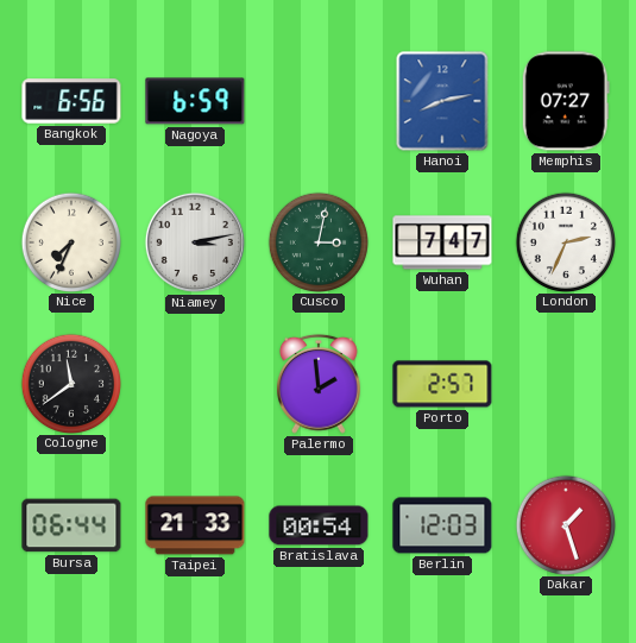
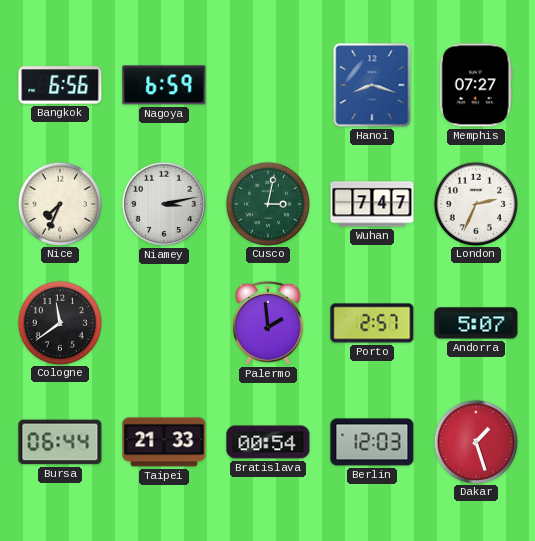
Hanoi: 8:13 -> 8:18
Andorra: none -> 5:07
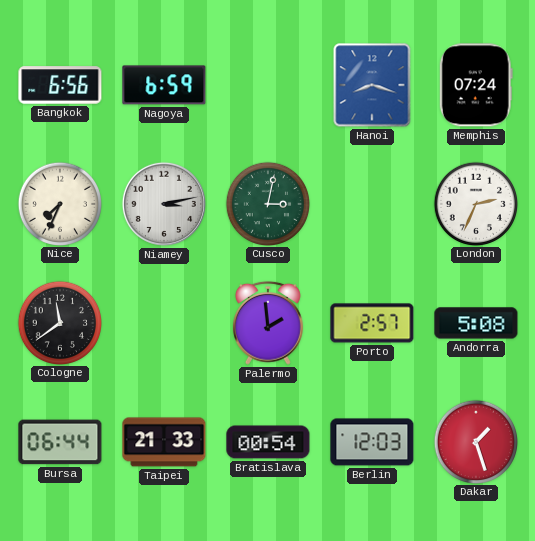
Memphis: 07:27 -> 07:24
Wuhan: 7:47 -> none
Andorra: 5:07 -> 5:08
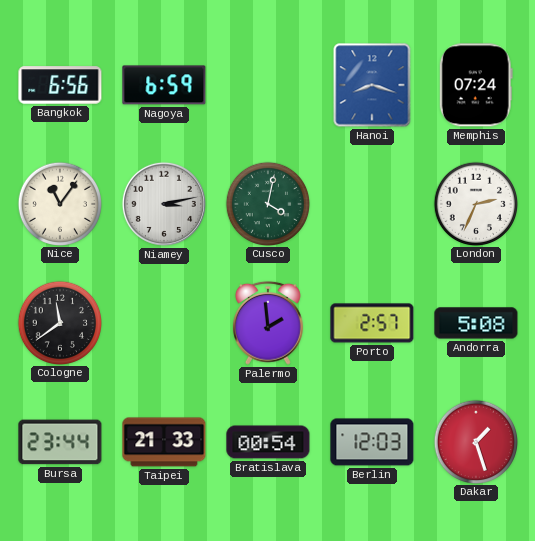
Nice: 7:34 -> 11:06
Cusco: 3:02 -> 4:02
Bursa: 06:44 -> 23:44
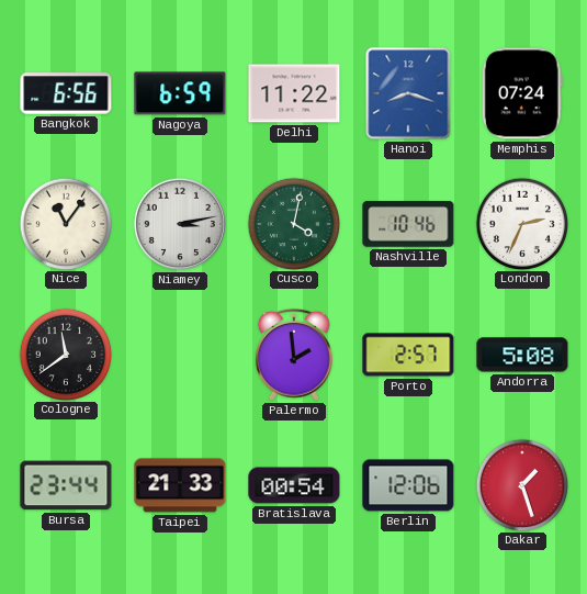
Delhi: none -> 11:22
Nashville: none -> 10:46
Berlin: 12:03 -> 12:06
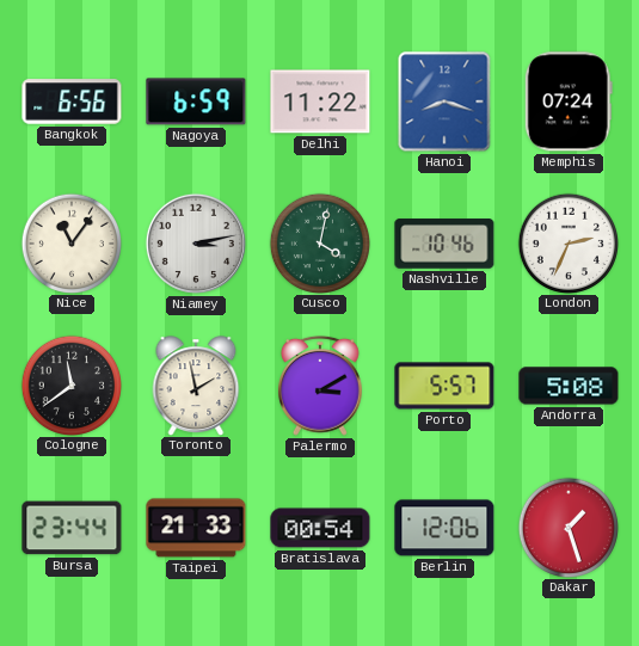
Toronto: none -> 1:58
Palermo: 1:59 -> 3:10
Porto: 2:57 -> 5:57
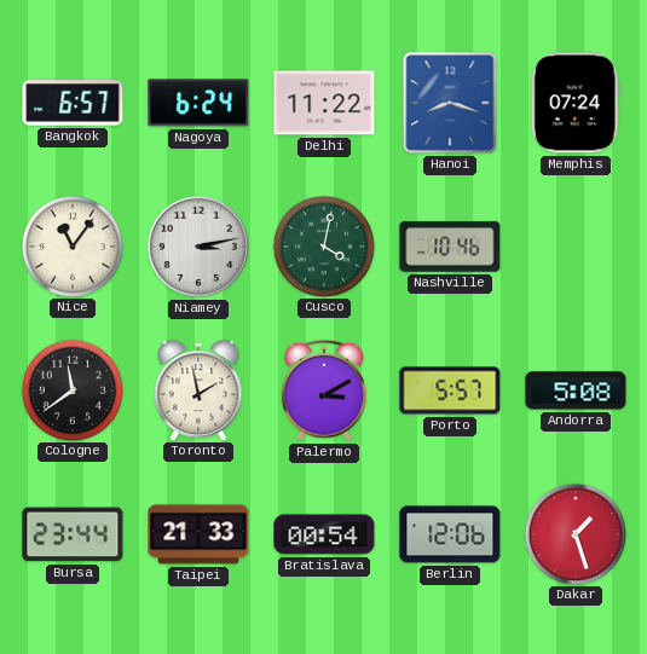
Bangkok: 6:56 -> 6:57
Nagoya: 6:59 -> 6:24
London: 2:34 -> none
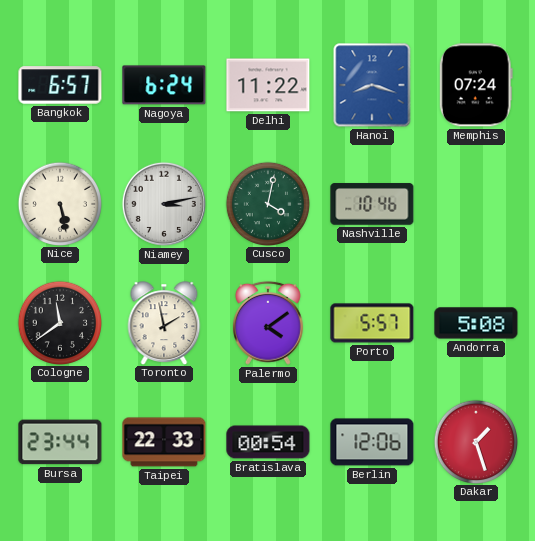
Nice: 11:06 -> 5:28
Palermo: 3:10 -> 4:09
Taipei: 21:33 -> 22:33
